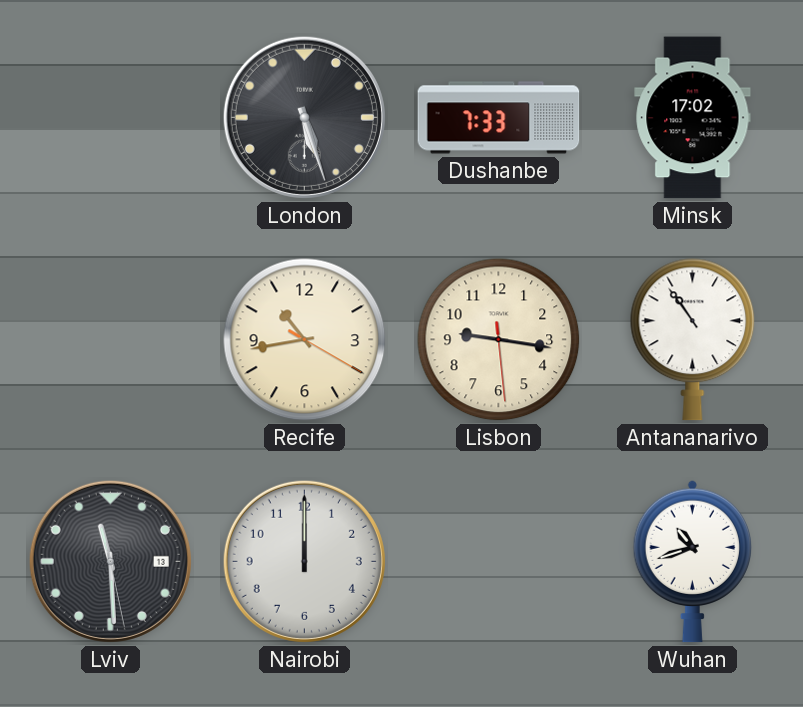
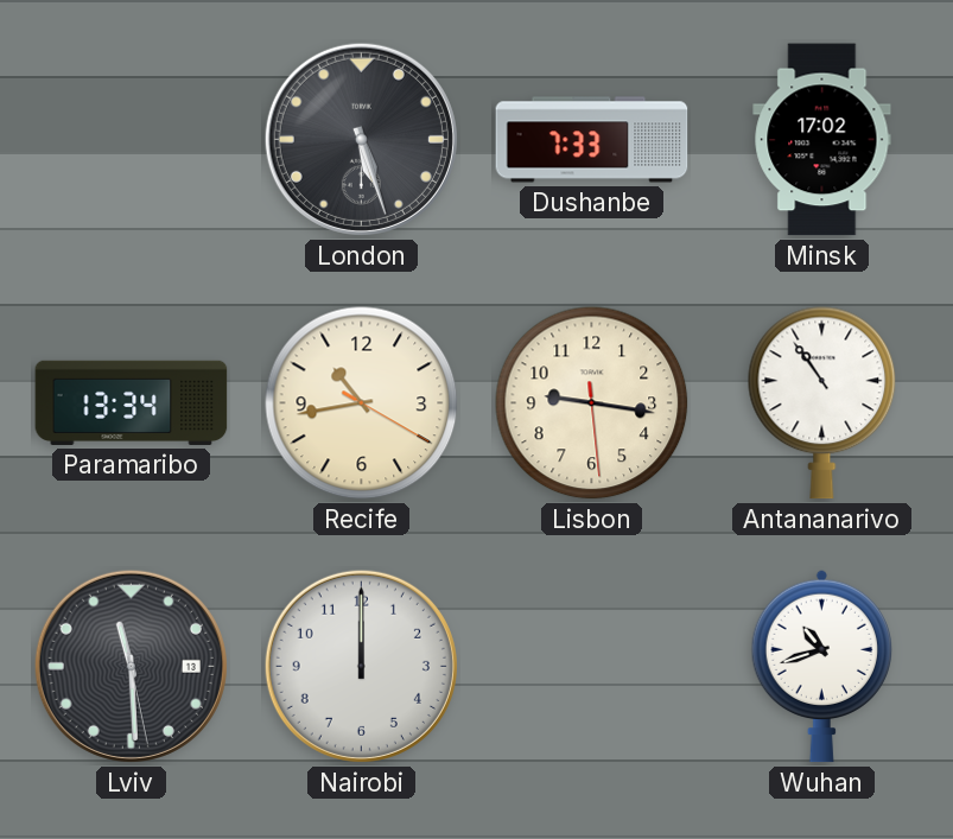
Paramaribo: none -> 13:34
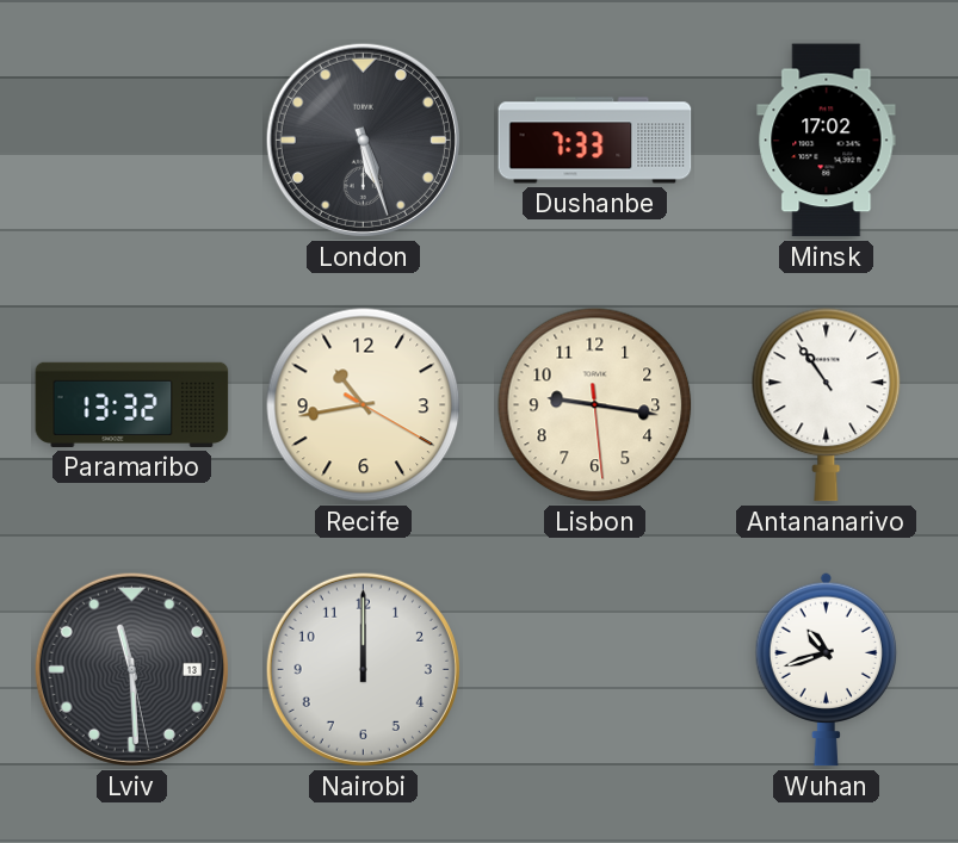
Paramaribo: 13:34 -> 13:32
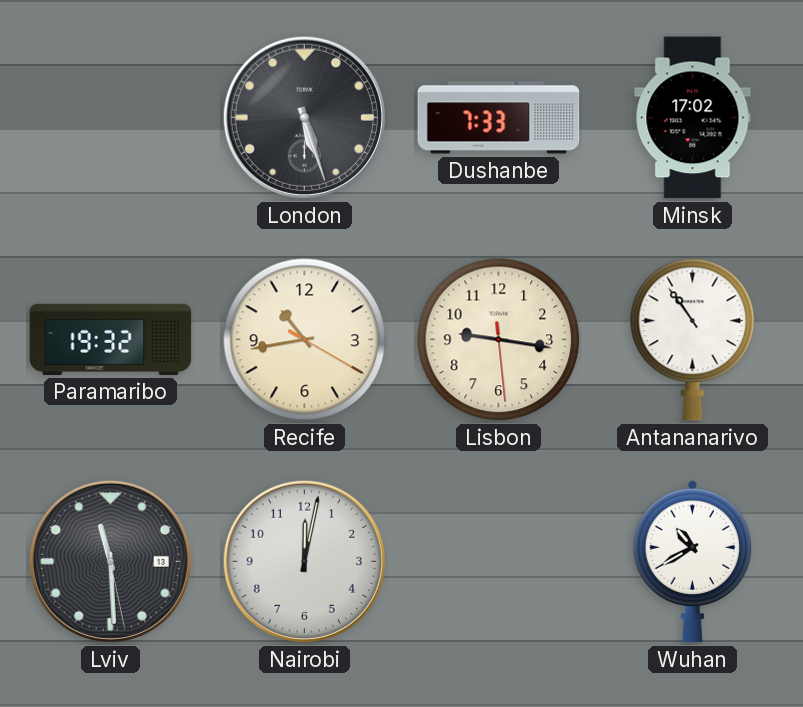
Paramaribo: 13:32 -> 19:32
Nairobi: 12:00 -> 12:02
Wuhan: 10:42 -> 10:40
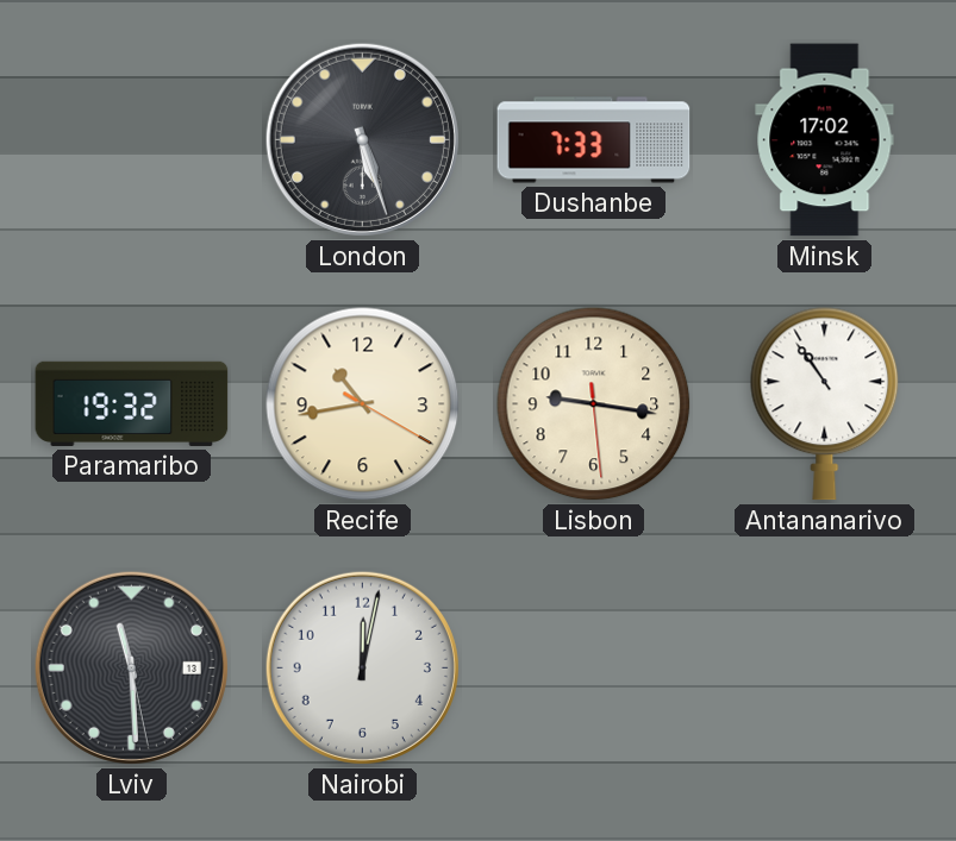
Wuhan: 10:40 -> none
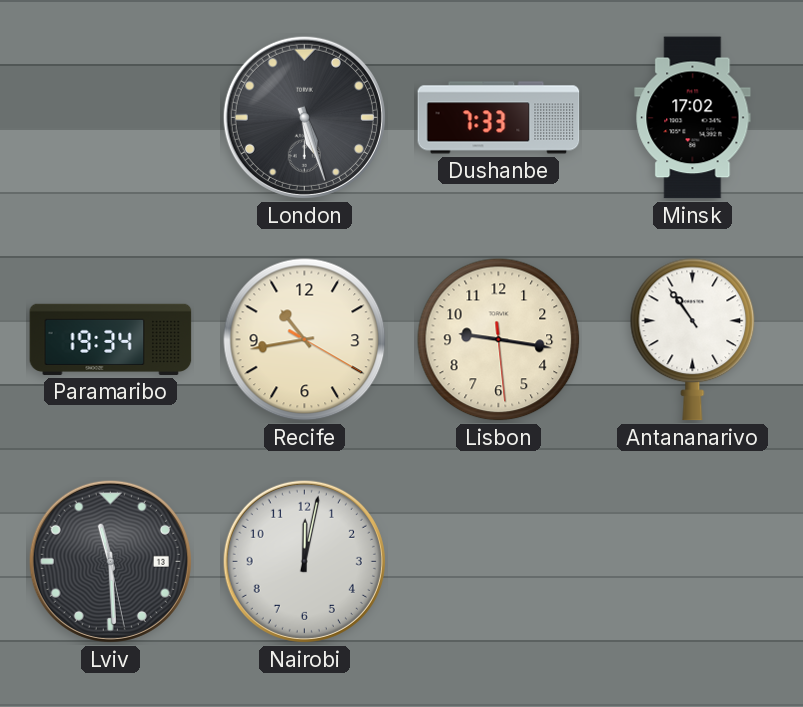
Paramaribo: 19:32 -> 19:34
